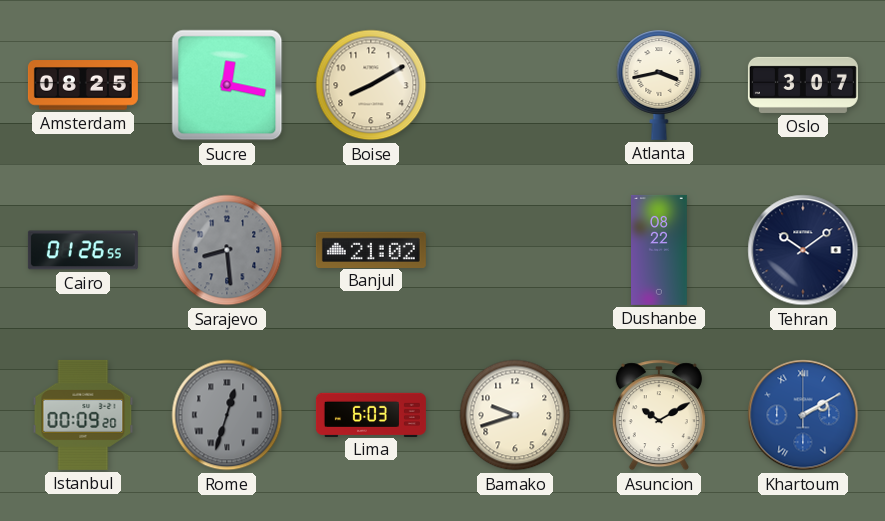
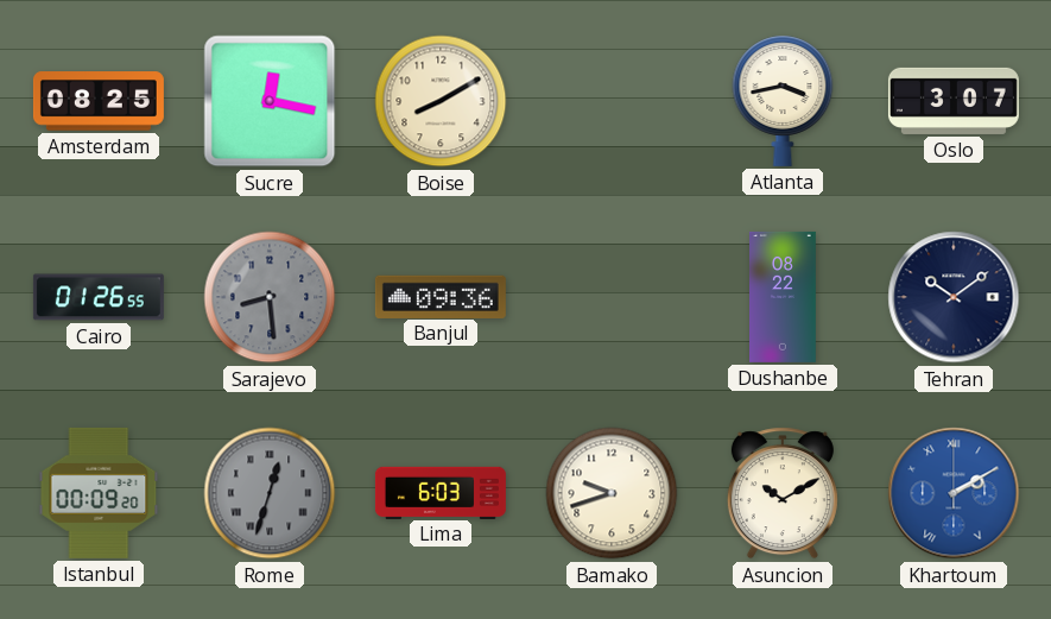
Banjul: 21:02 -> 09:36
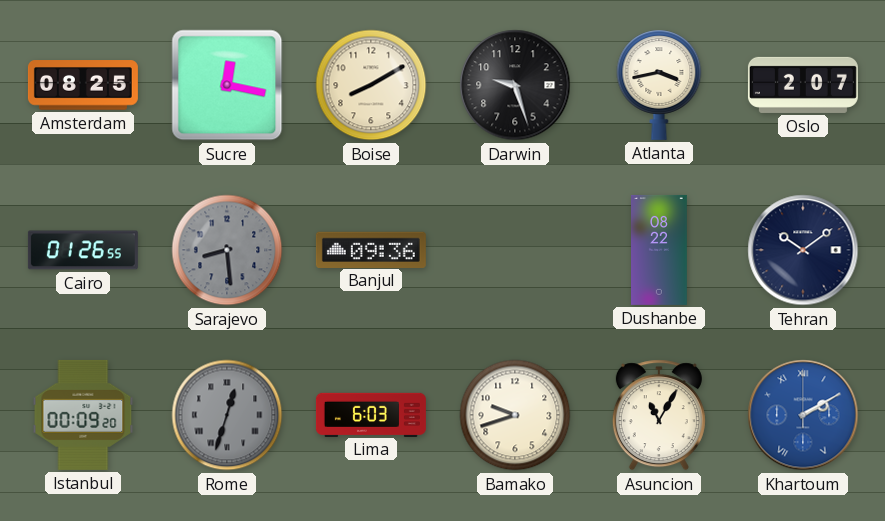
Darwin: none -> 9:27
Oslo: 3:07 -> 2:07
Asuncion: 10:10 -> 11:05
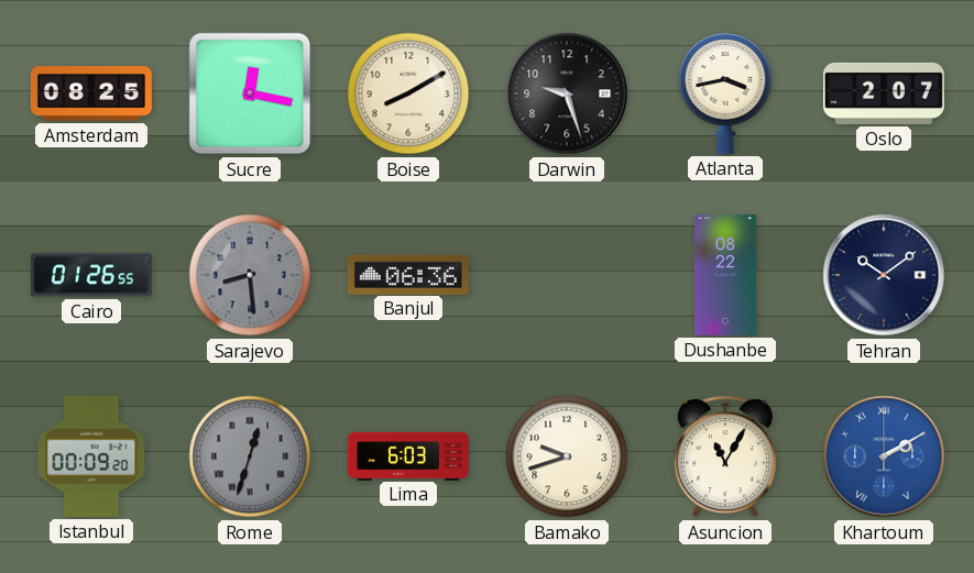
Banjul: 09:36 -> 06:36
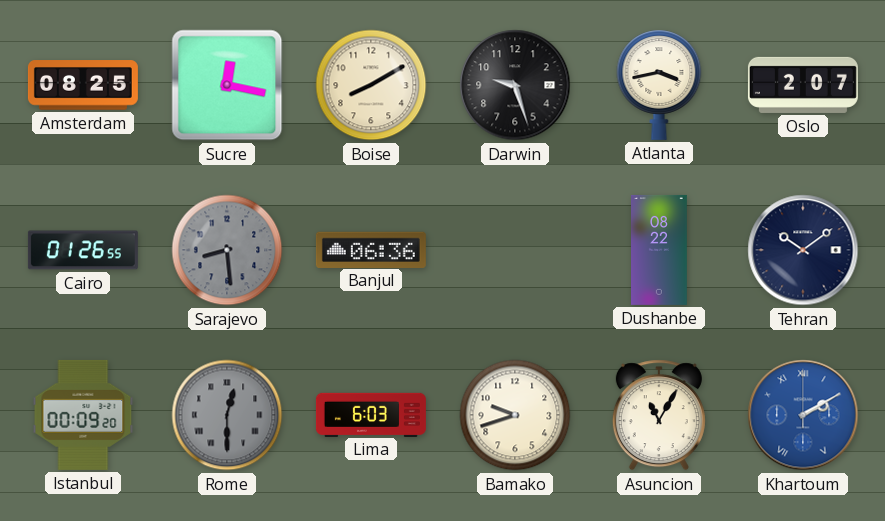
Rome: 12:33 -> 12:30
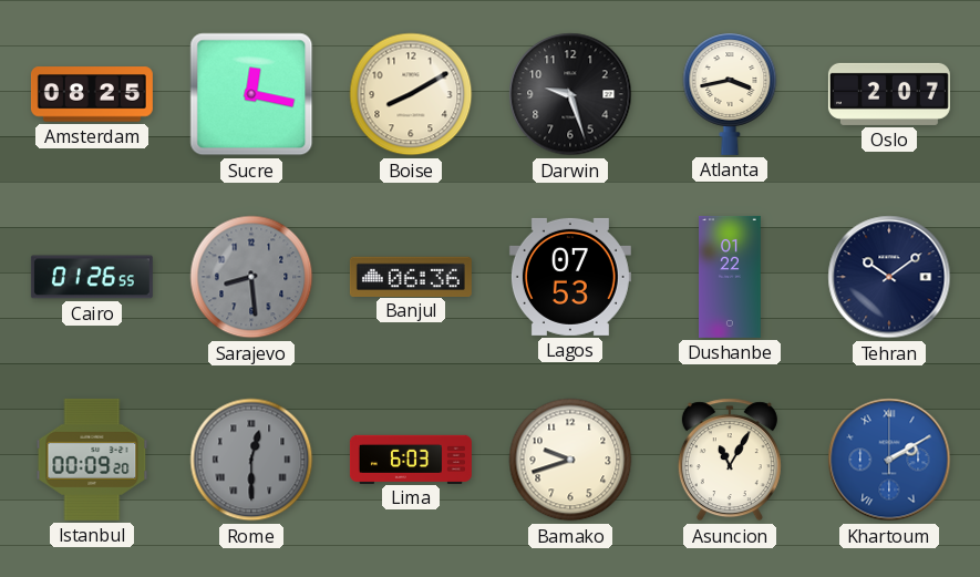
Lagos: none -> 07:53
Dushanbe: 08:22 -> 01:22
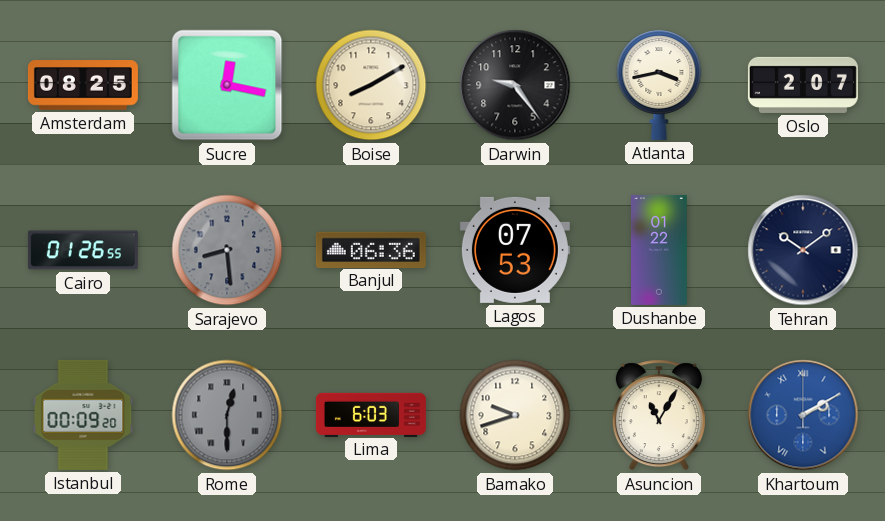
Darwin: 9:27 -> 9:24
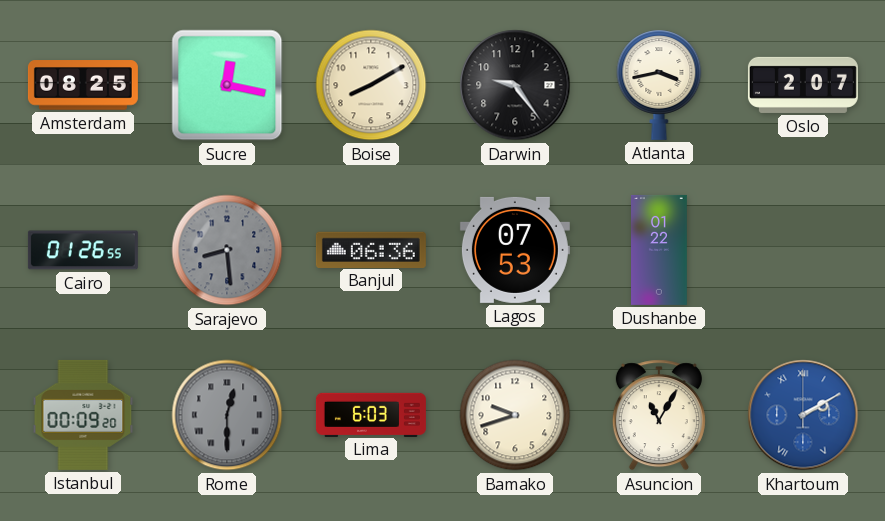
Tehran: 10:09 -> none
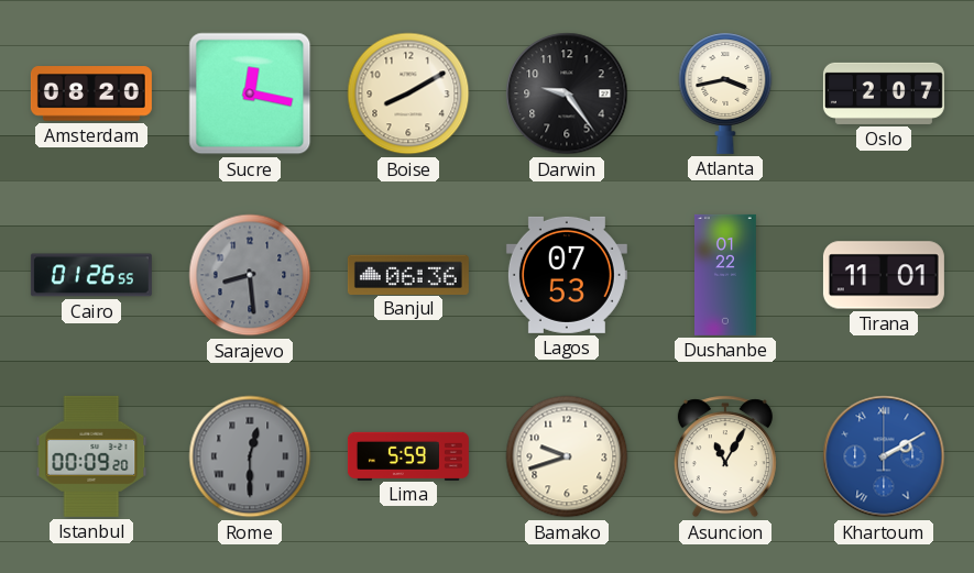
Amsterdam: 08:25 -> 08:20
Tirana: none -> 11:01
Lima: 6:03 -> 5:59
